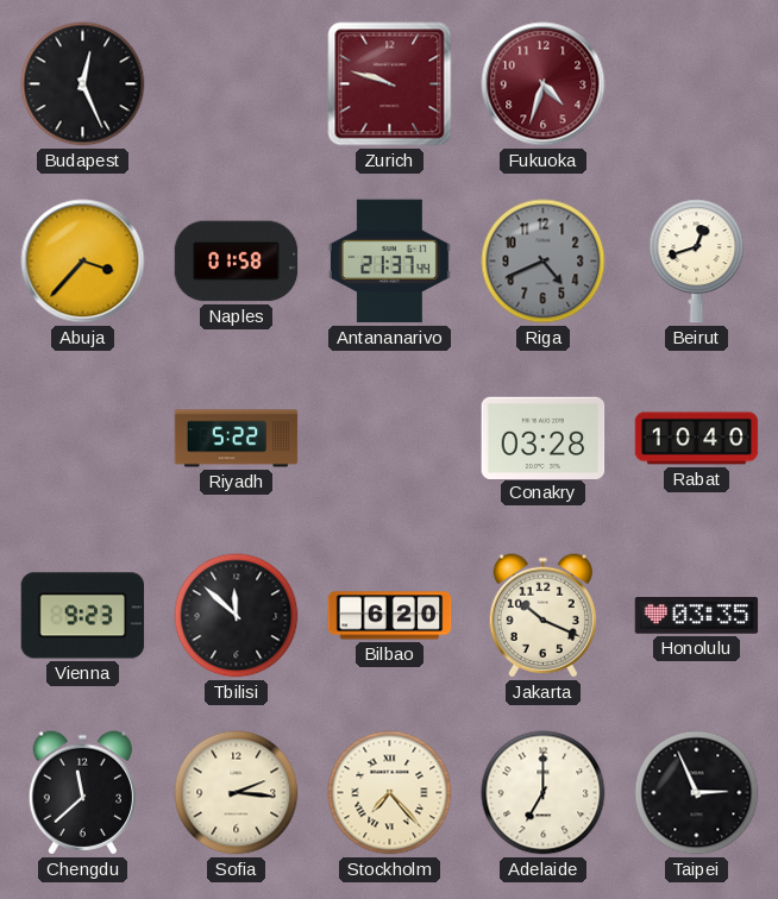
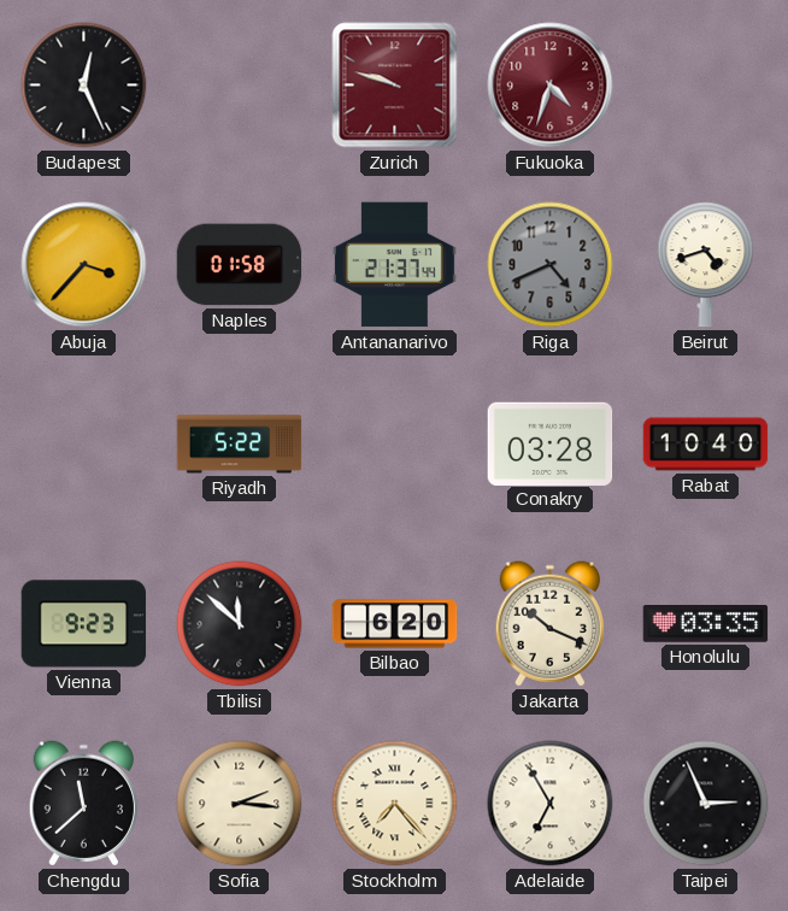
Beirut: 12:42 -> 4:42
Adelaide: 7:00 -> 6:55
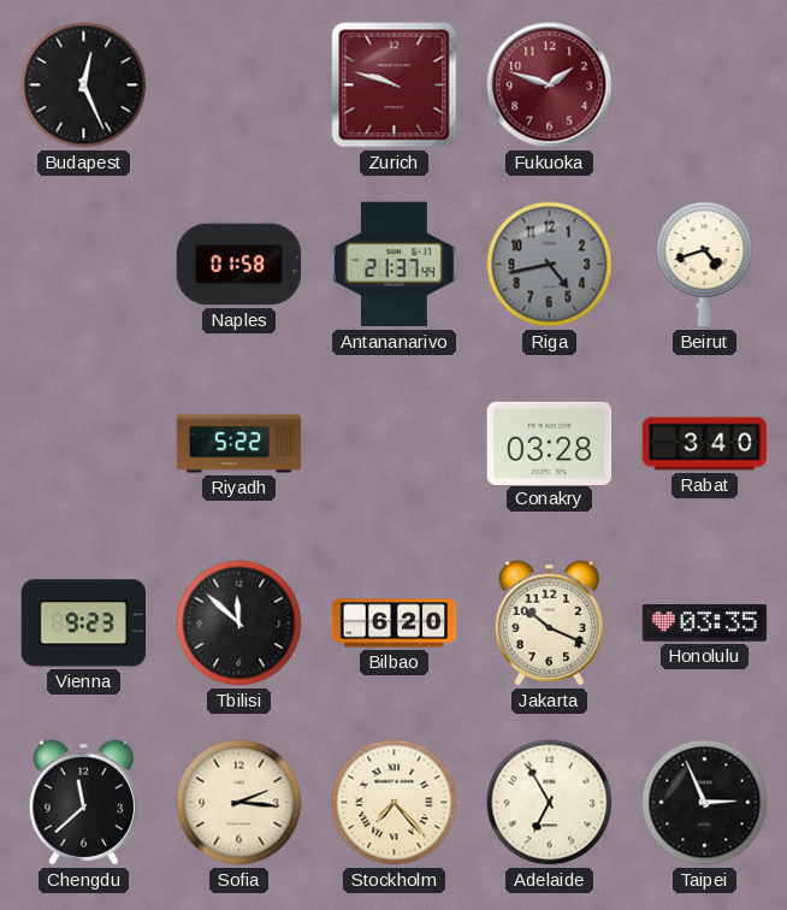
Fukuoka: 4:33 -> 1:48
Abuja: 3:37 -> none
Riga: 4:41 -> 4:43
Rabat: 10:40 -> 3:40
